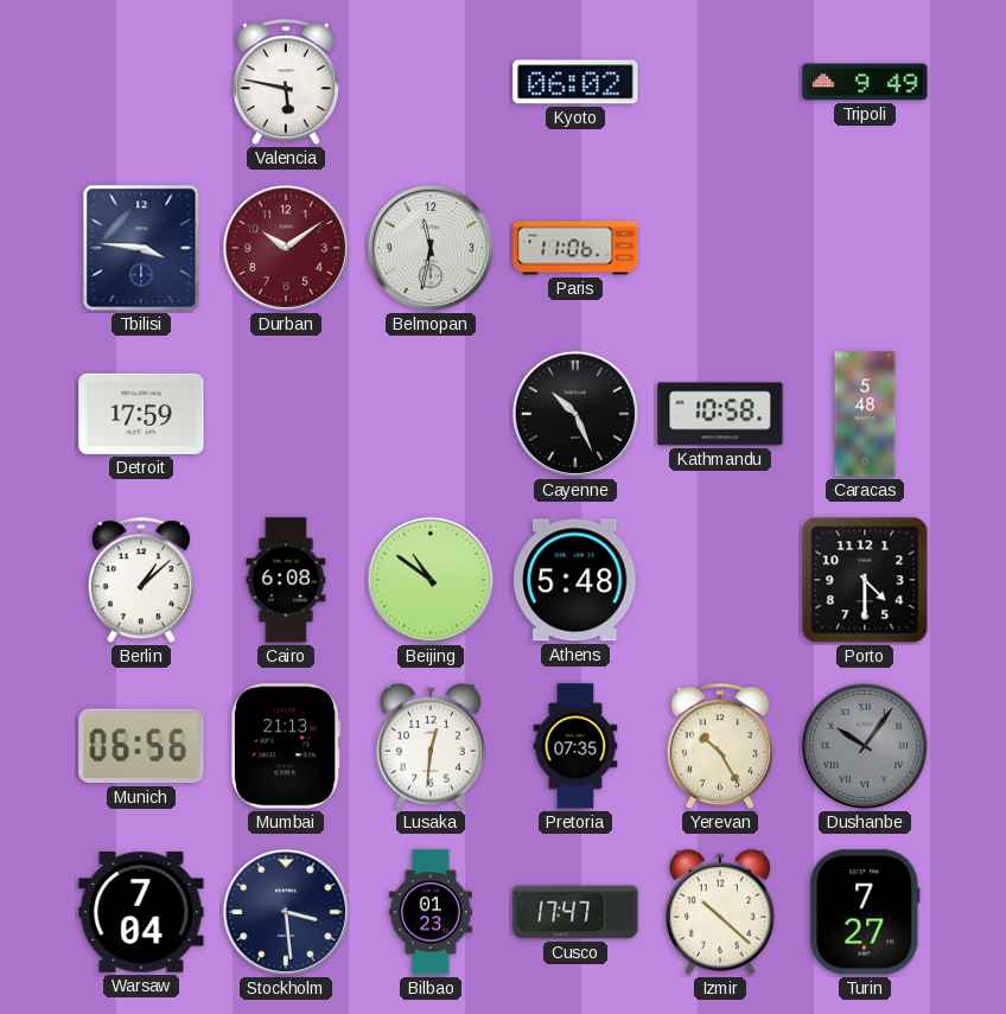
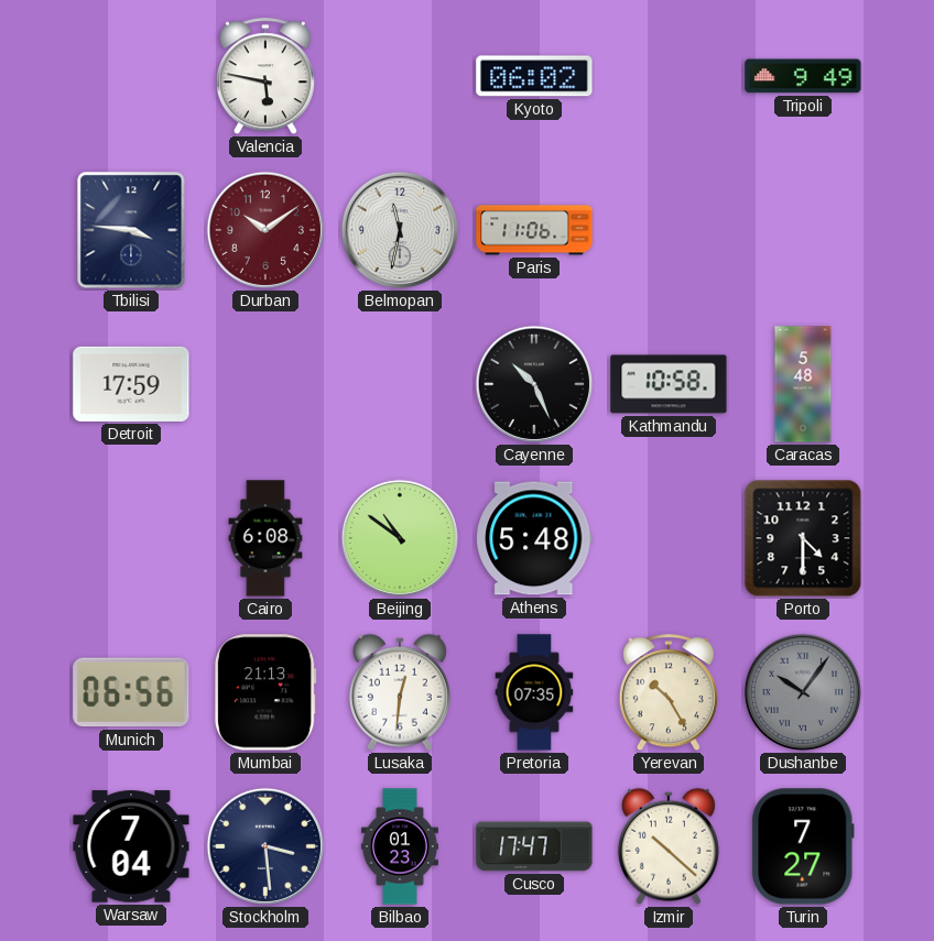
Berlin: 1:08 -> none
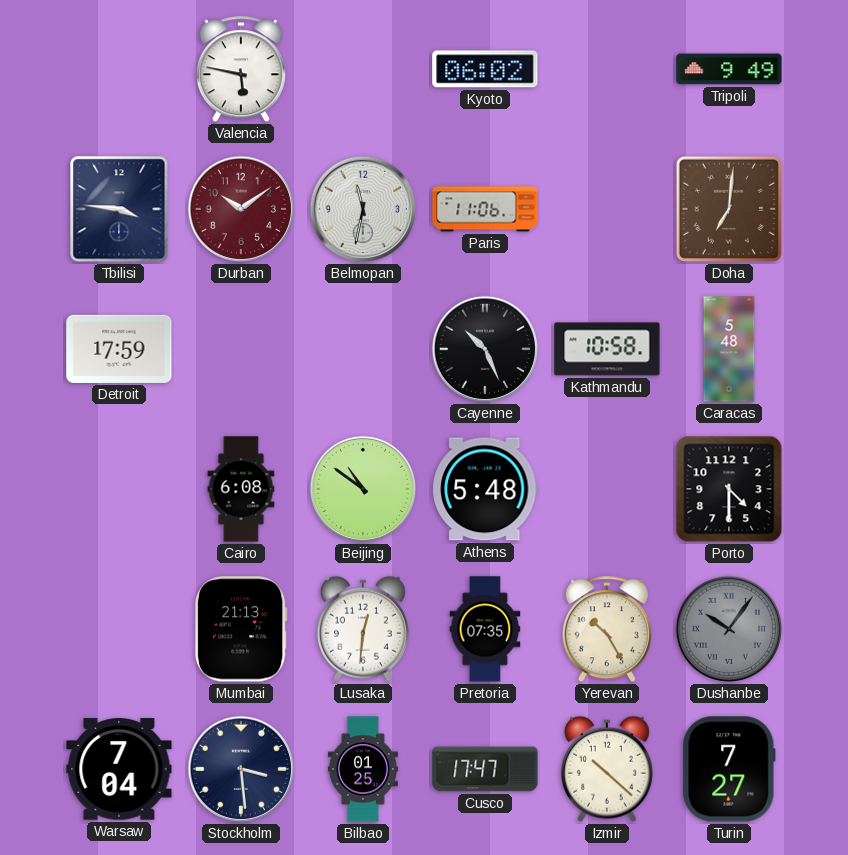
Doha: none -> 7:01
Munich: 06:56 -> none
Bilbao: 01:23 -> 01:25
